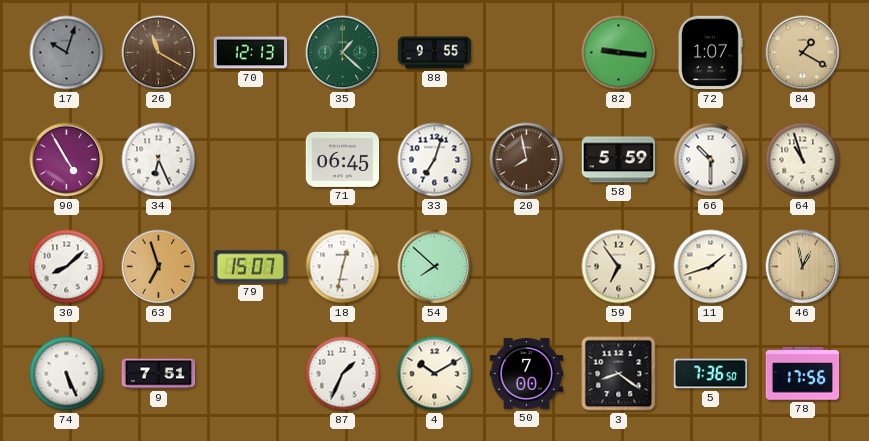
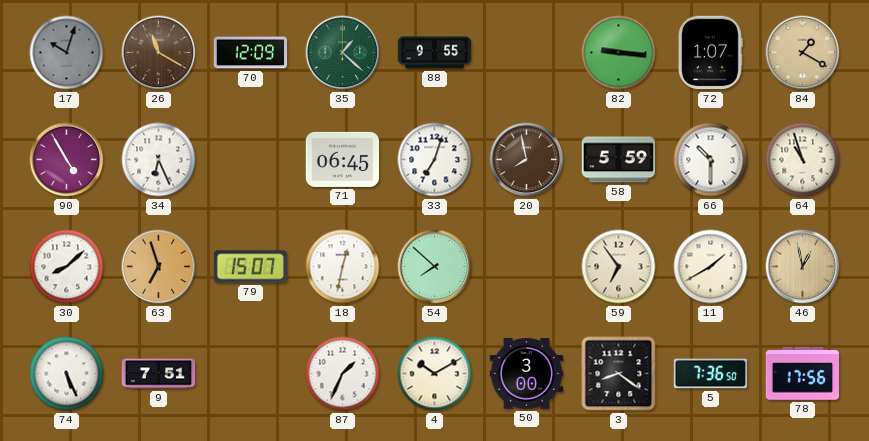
70: 12:13 -> 12:09
11: 1:42 -> 1:40
50: 7:00 -> 3:00
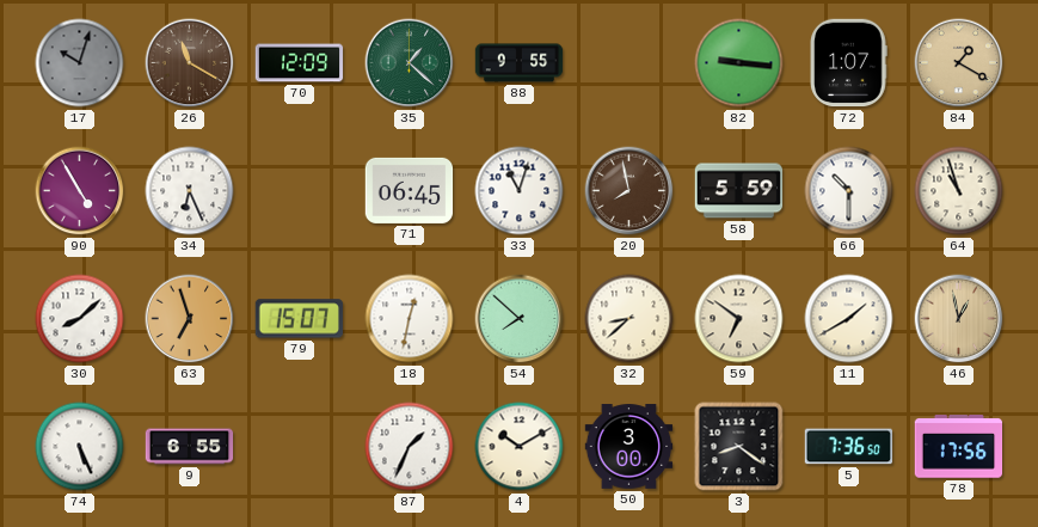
33: 7:03 -> 11:03
32: none -> 8:38
59: 6:54 -> 6:51
9: 7:51 -> 6:55
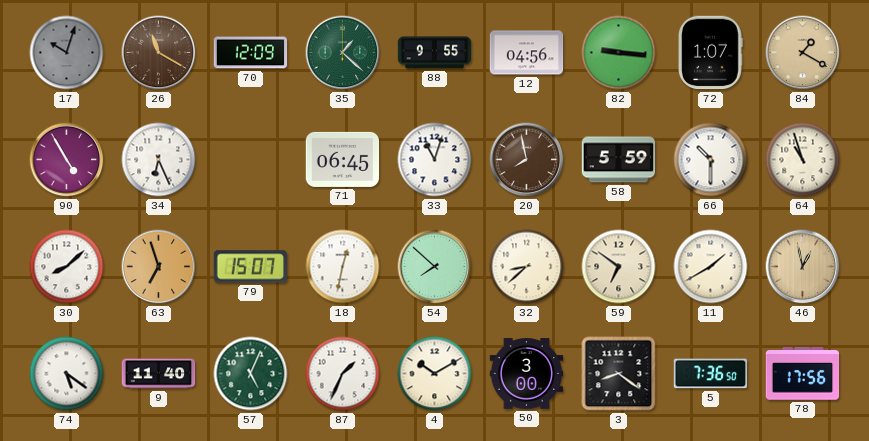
12: none -> 04:56
74: 5:26 -> 5:21
9: 6:55 -> 11:40
57: none -> 5:04
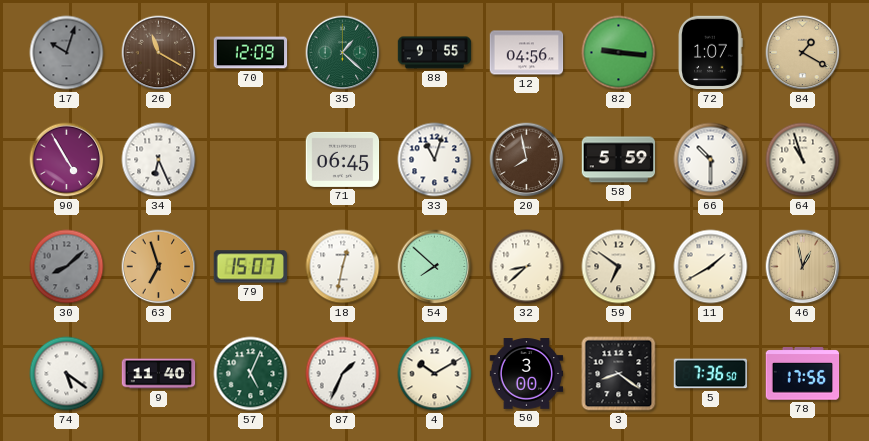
30 dial: white -> grey
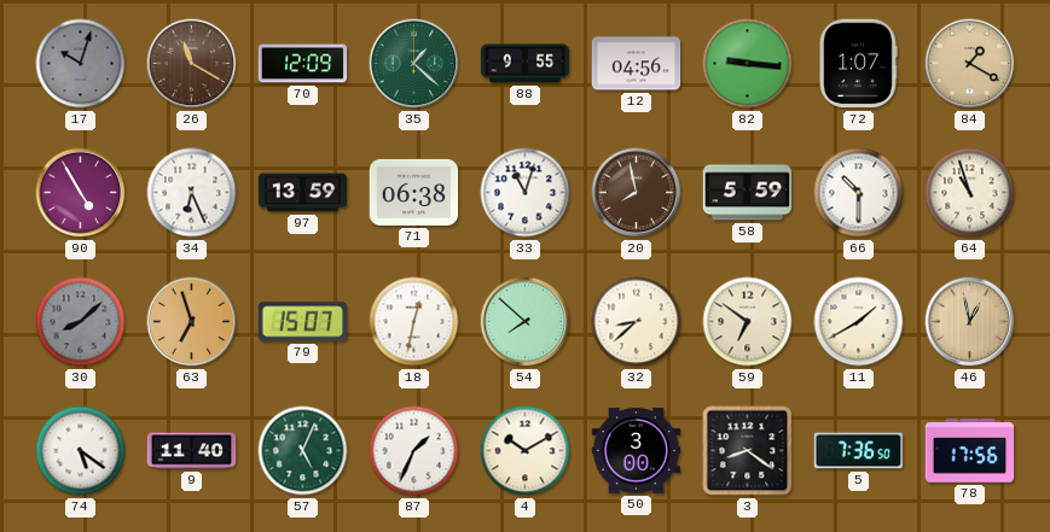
97: none -> 13:59
71: 06:45 -> 06:38
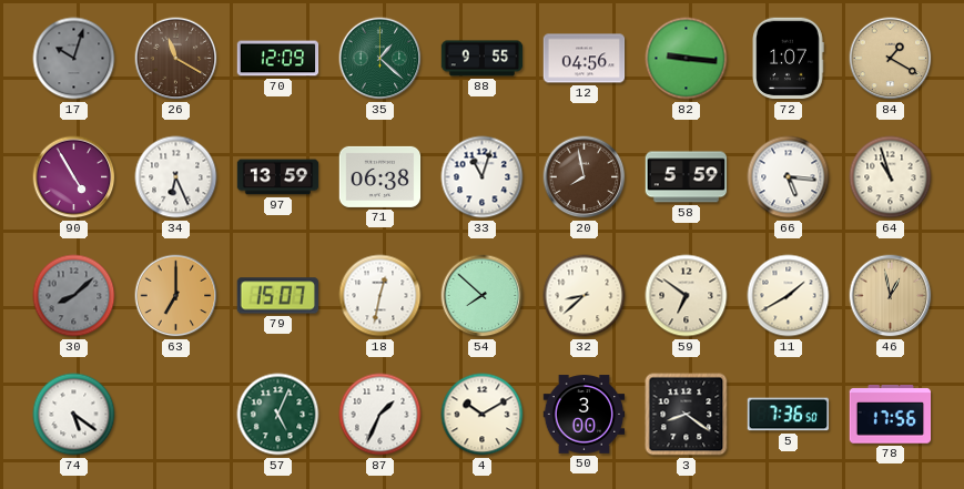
66: 10:30 -> 5:16
63: 6:57 -> 7:00
9: 11:40 -> none
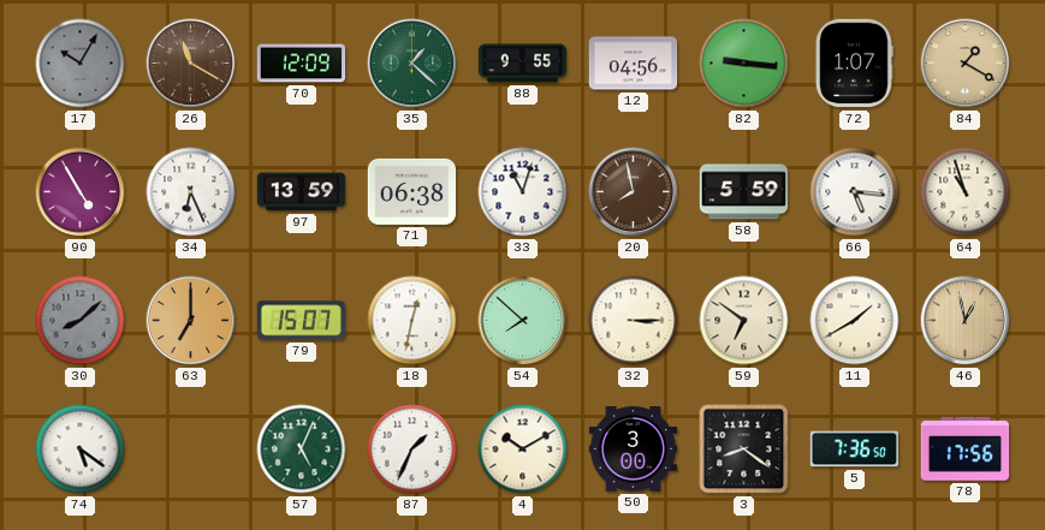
17: 10:03 -> 10:05
32: 8:38 -> 3:15
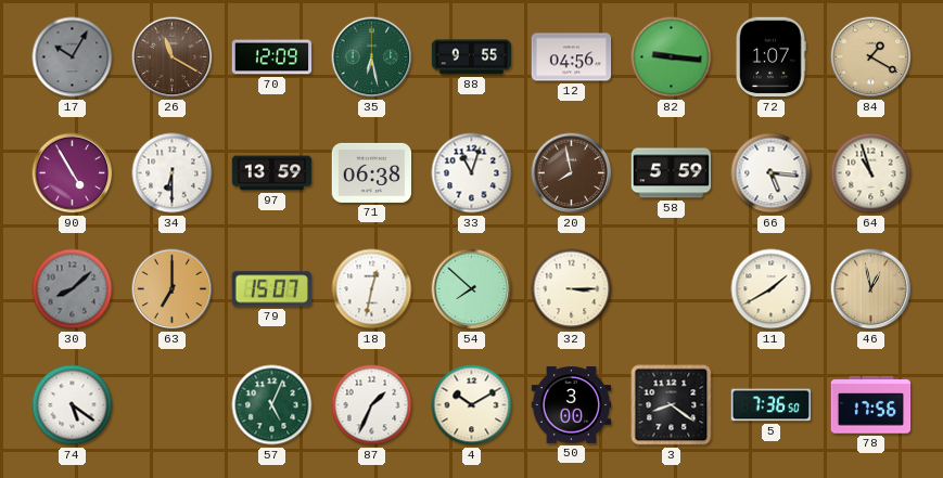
35: 1:22 -> 6:28
34: 6:26 -> 6:30
59: 6:51 -> none
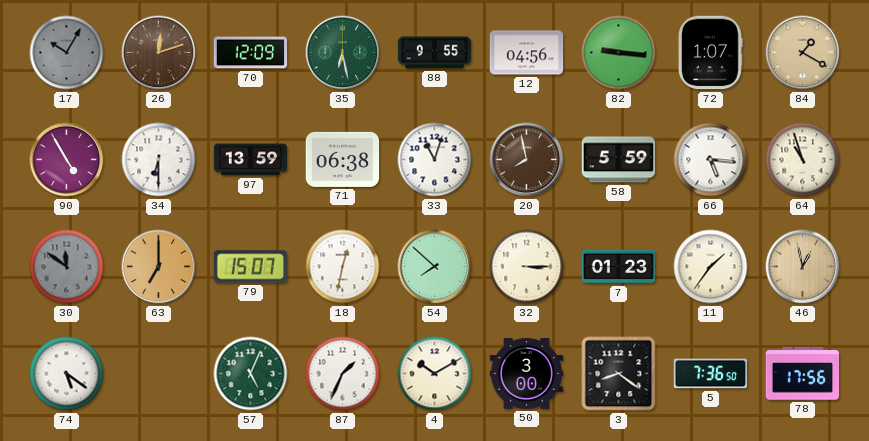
26: 11:20 -> 12:12
30: 8:08 -> 11:51
7: none -> 01:23
11: 1:40 -> 1:36
